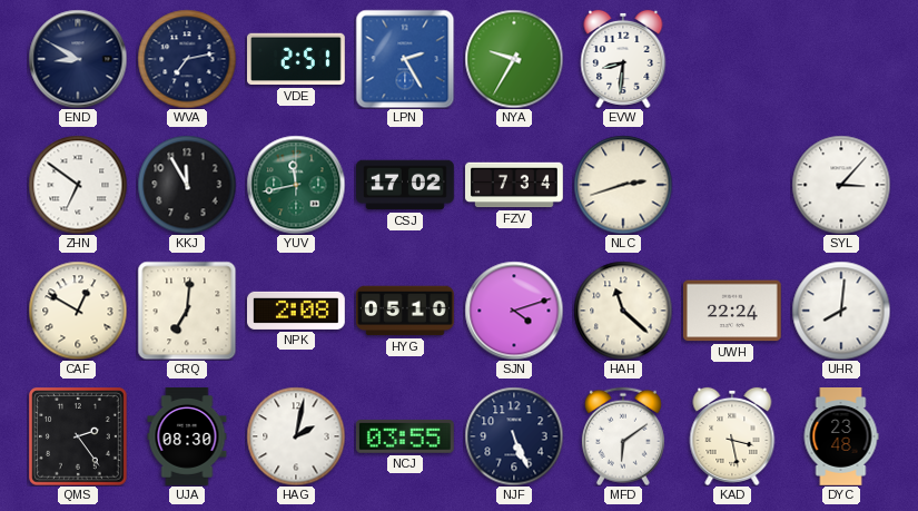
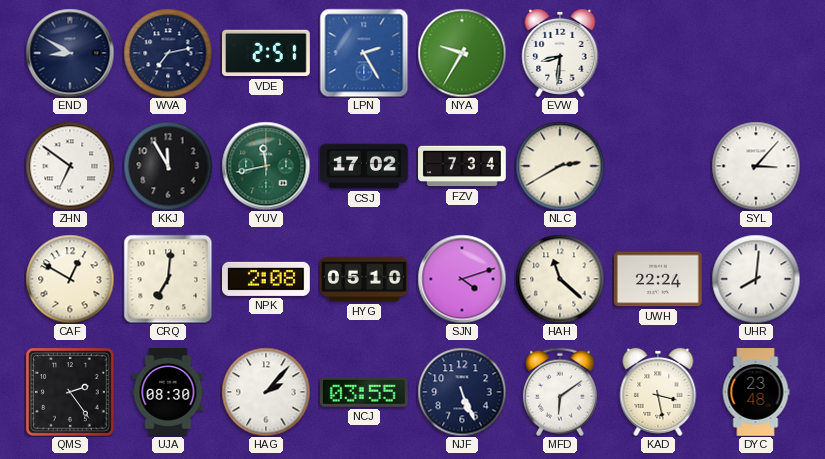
NLC: 2:42 -> 2:40
HAG: 2:02 -> 2:07
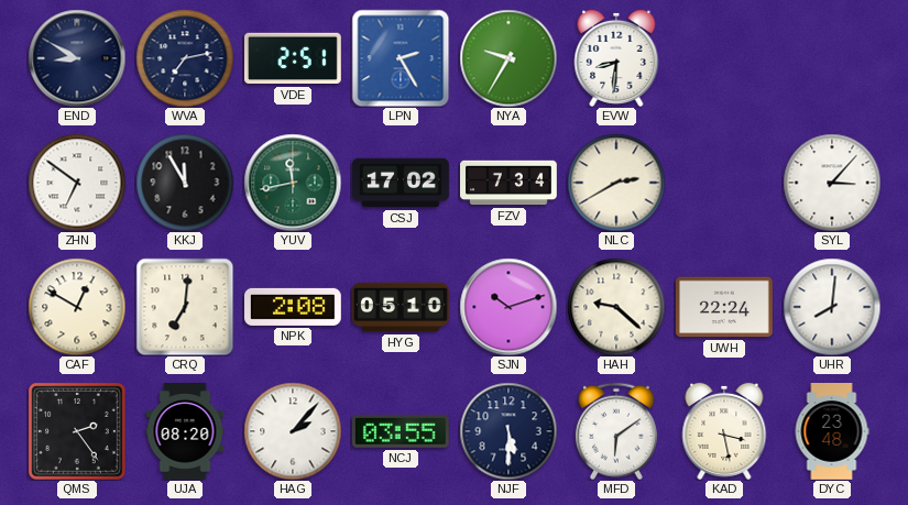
SJN: 4:12 -> 10:12
HAH: 11:22 -> 9:22
UJA: 08:30 -> 08:20
NJF: 5:26 -> 5:30
